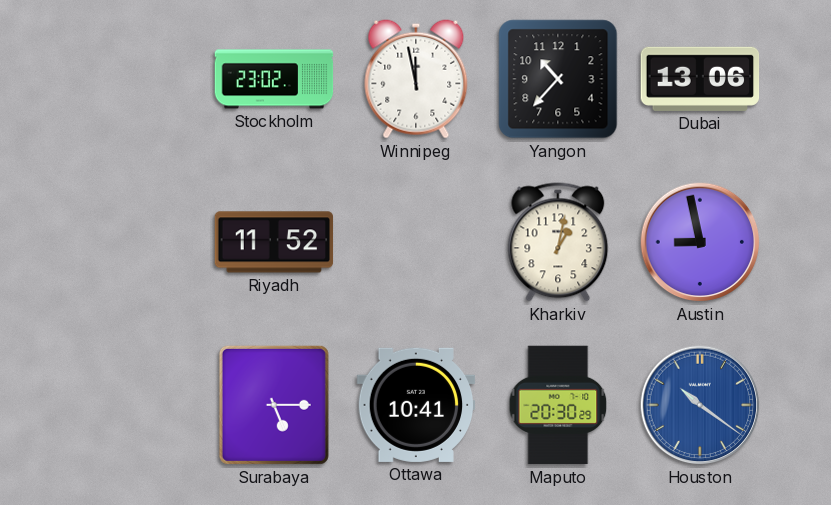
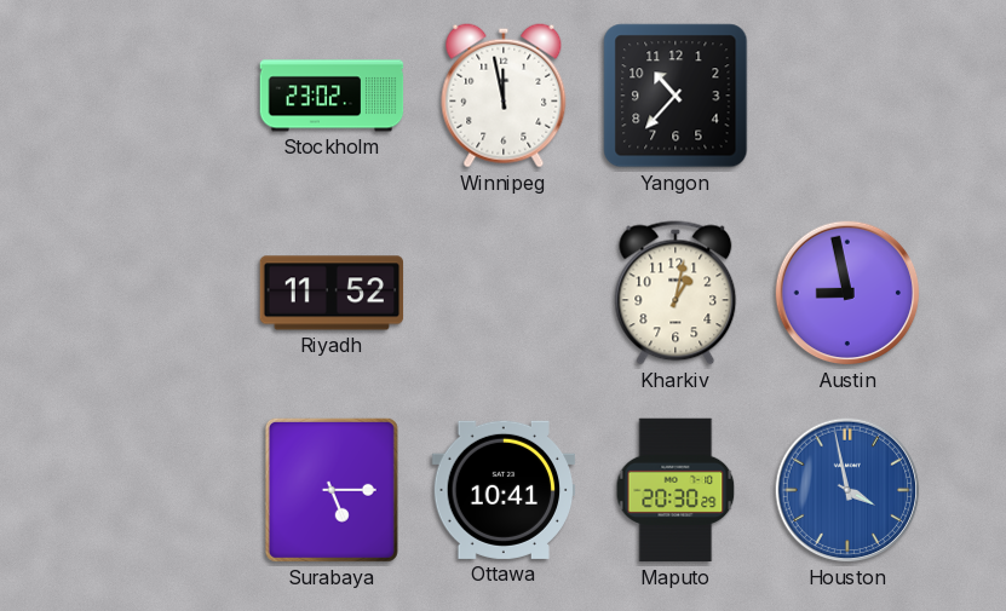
Dubai: 13:06 -> none
Houston: 10:21 -> 3:58
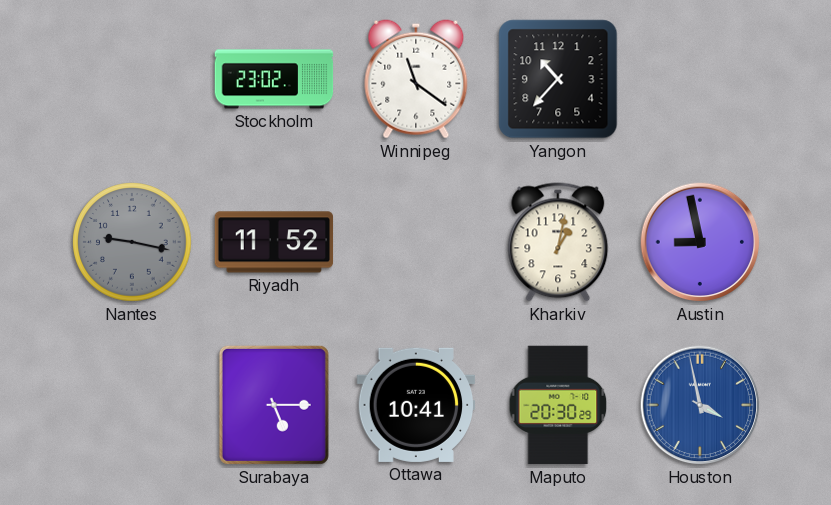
Winnipeg: 11:58 -> 11:21
Nantes: none -> 9:17
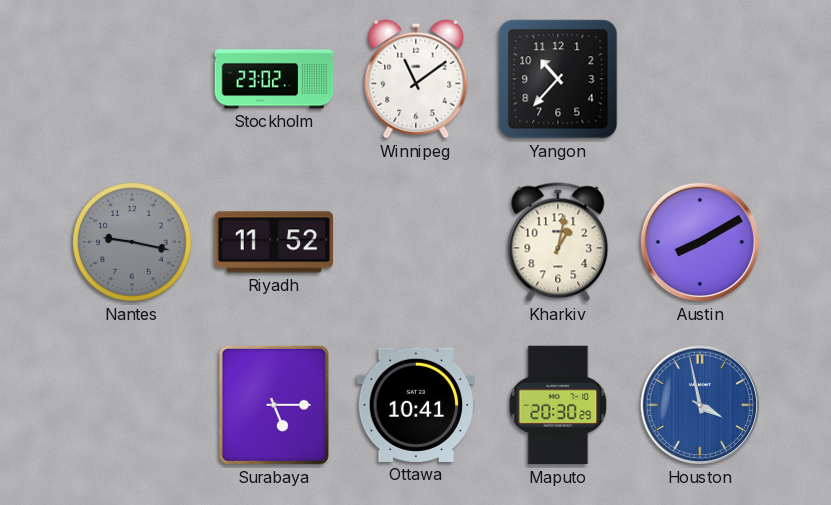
Winnipeg: 11:21 -> 11:09
Austin: 8:58 -> 8:10
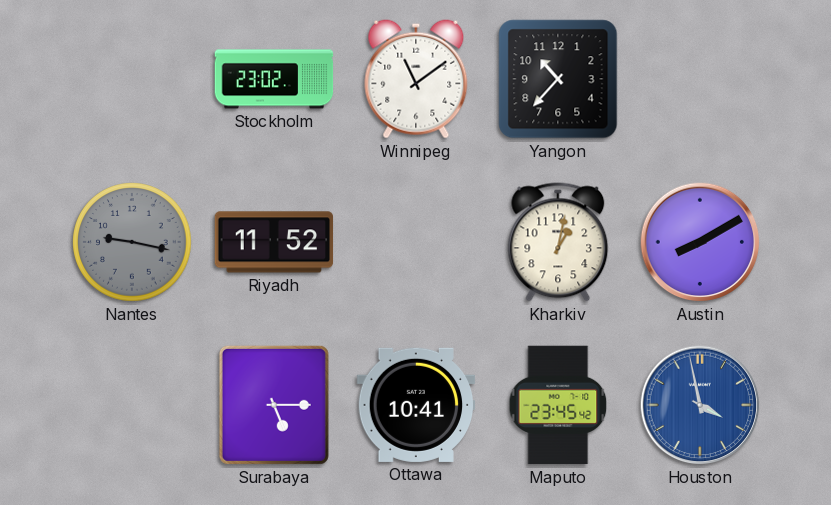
Maputo: 20:30 -> 23:45
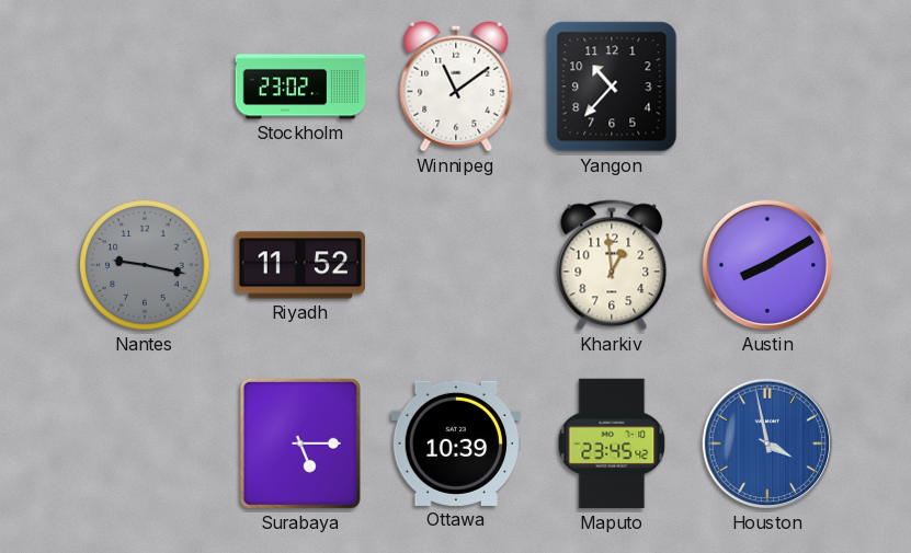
Kharkiv: 1:02 -> 12:59
Ottawa: 10:41 -> 10:39
